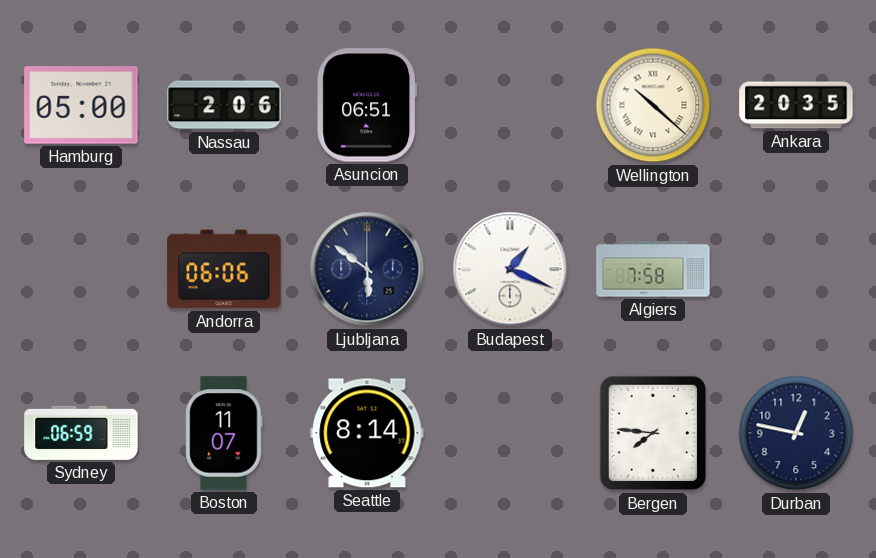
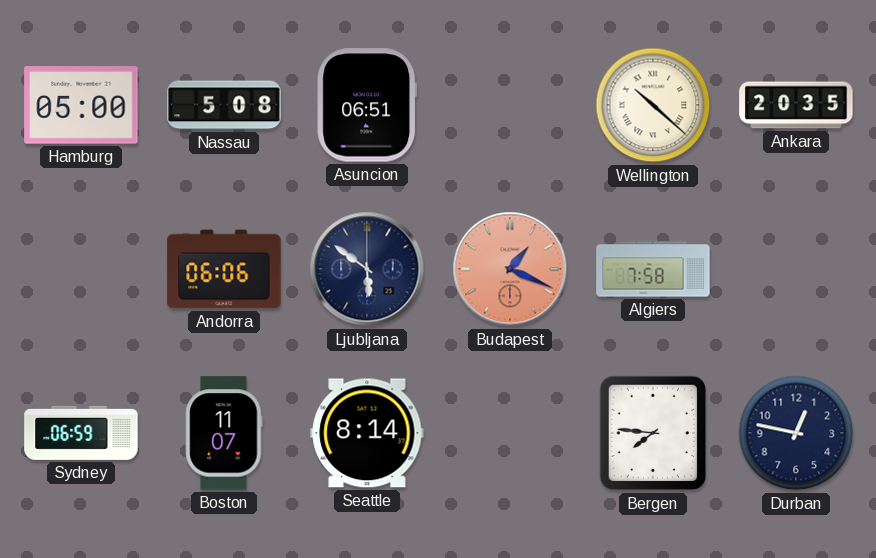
Nassau: 2:06 -> 5:08
Budapest dial: white -> salmon
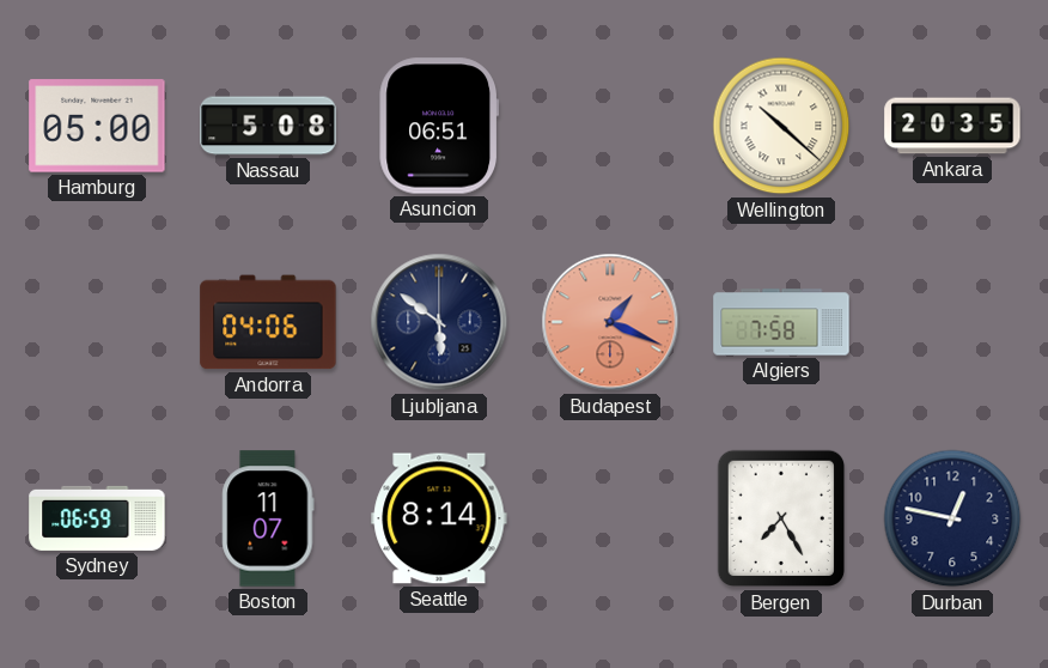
Andorra: 06:06 -> 04:06
Bergen: 7:46 -> 7:25
